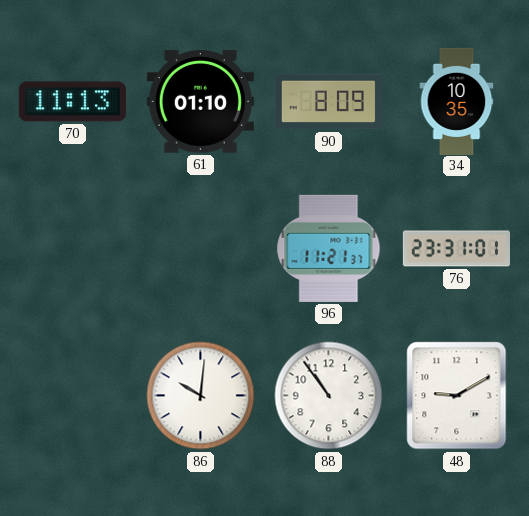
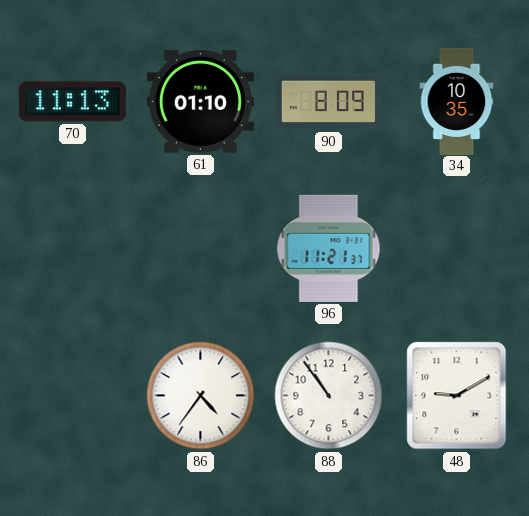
76: 23:31 -> none
86: 10:01 -> 4:36
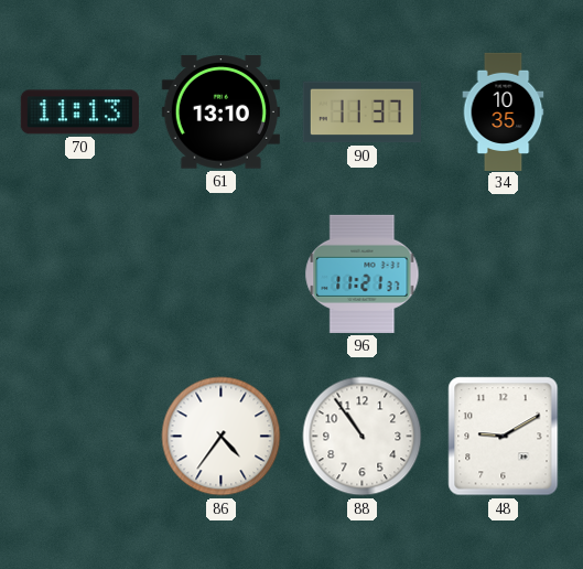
61: 01:10 -> 13:10
90: 8:09 -> 11:37
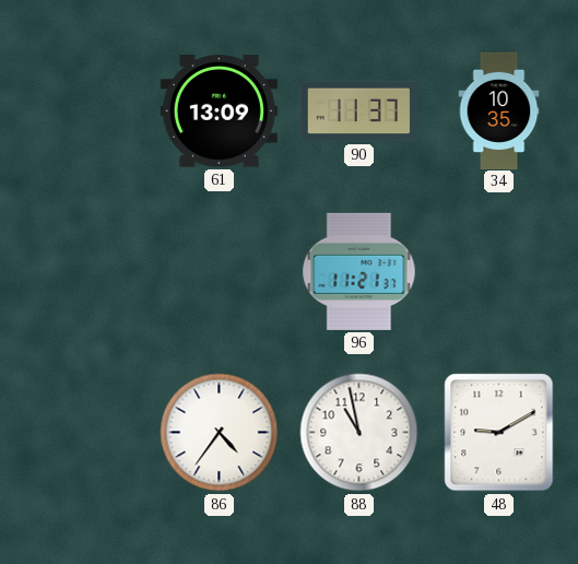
70: 11:13 -> none
61: 13:10 -> 13:09
88: 10:54 -> 10:58
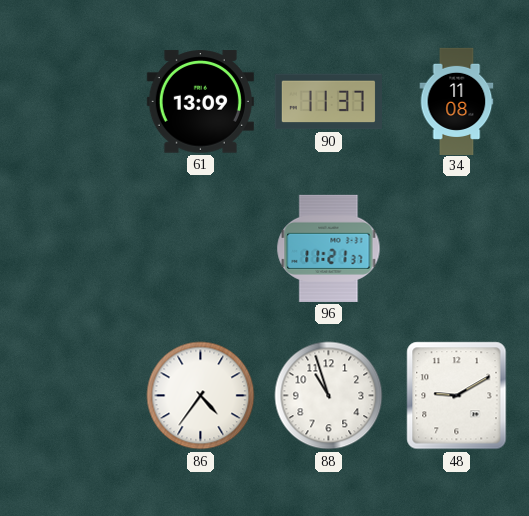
34: 10:35 -> 11:08
88: 10:58 -> 10:57
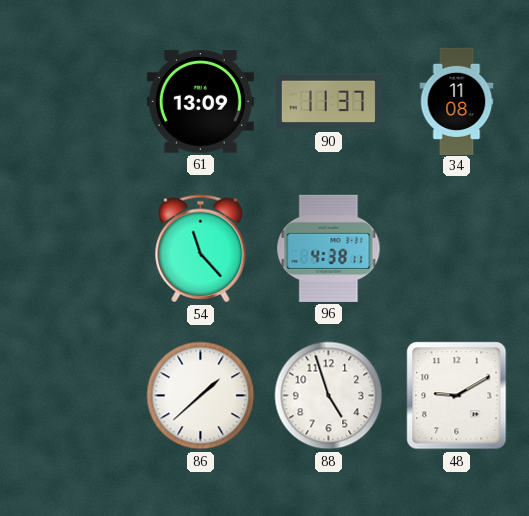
54: none -> 11:23
96: 11:21 -> 4:38
86: 4:36 -> 1:38
88: 10:57 -> 4:57
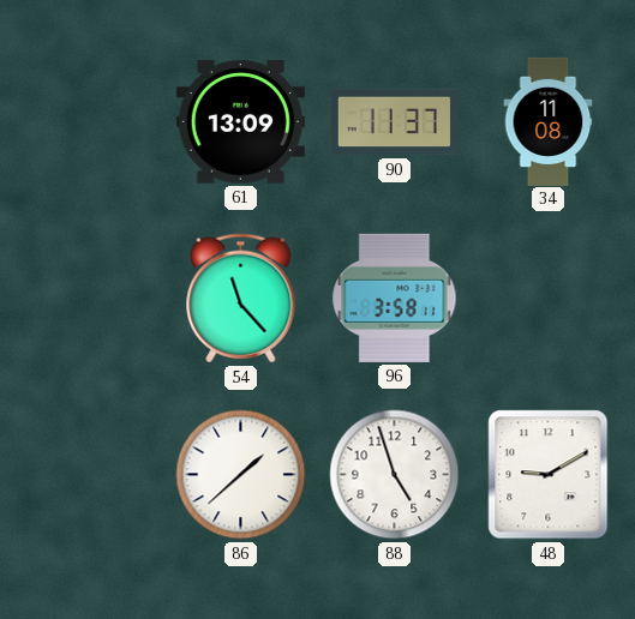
96: 4:38 -> 3:58
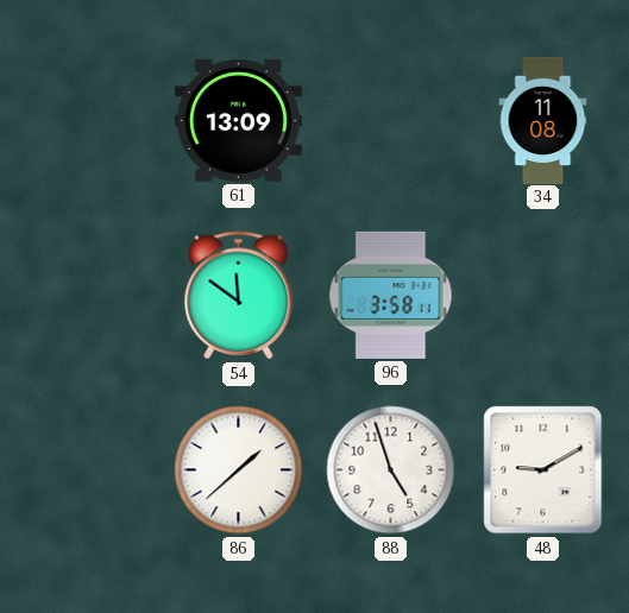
90: 11:37 -> none
54: 11:23 -> 11:51
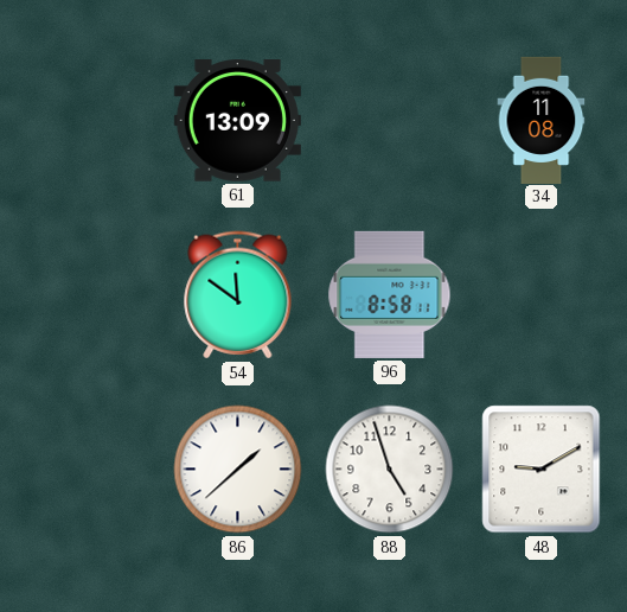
96: 3:58 -> 8:58
